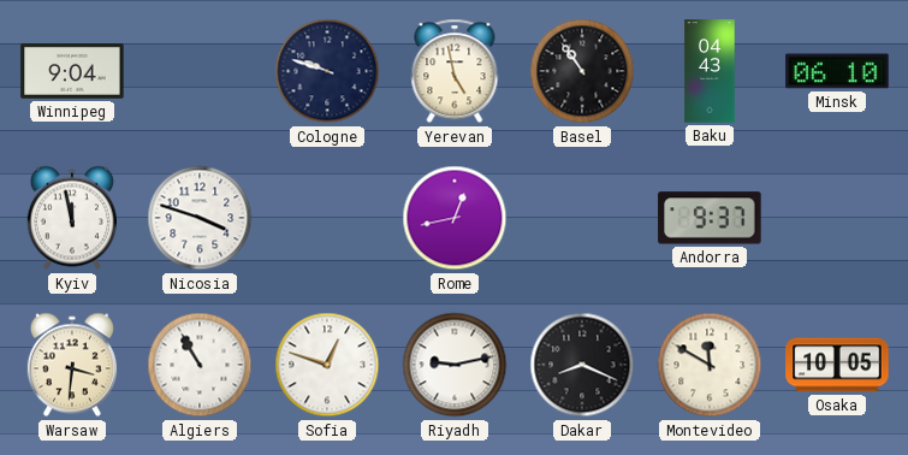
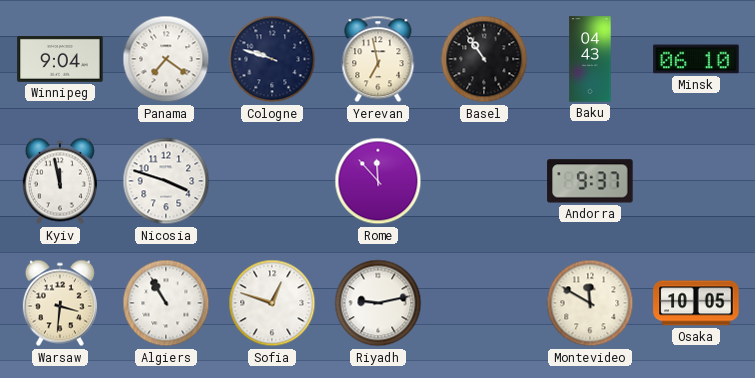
Panama: none -> 7:21
Yerevan: 4:58 -> 6:58
Rome: 12:43 -> 11:53
Dakar: 8:19 -> none
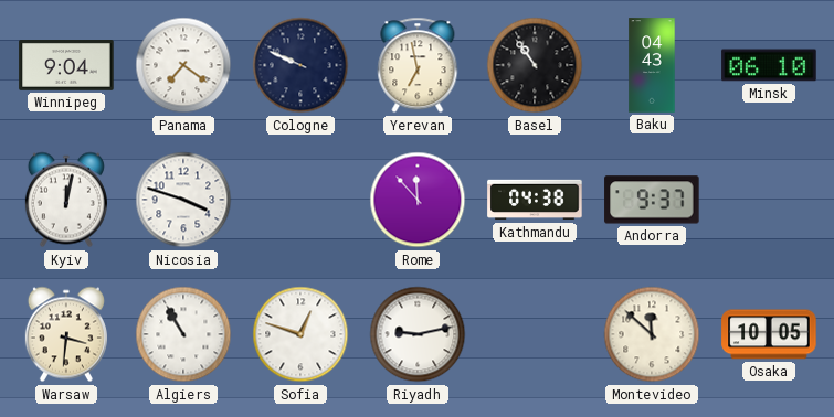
Cologne: 9:48 -> 9:49
Kyiv: 11:58 -> 12:02
Kathmandu: none -> 04:38
Montevideo: 11:50 -> 11:52
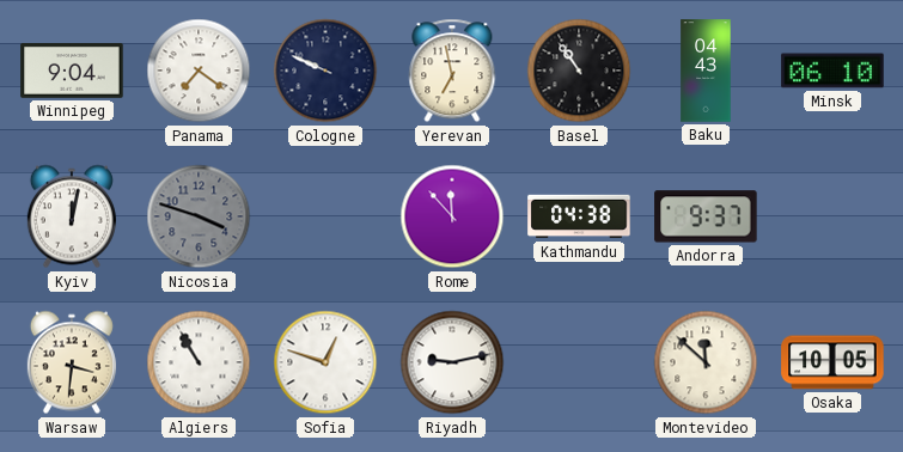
Nicosia dial: white -> grey
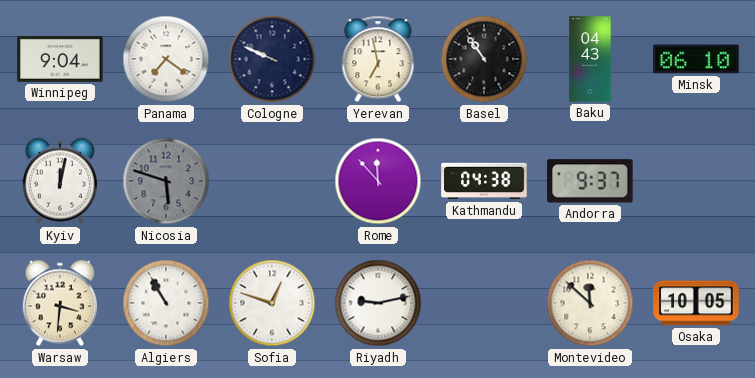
Nicosia: 3:48 -> 5:48
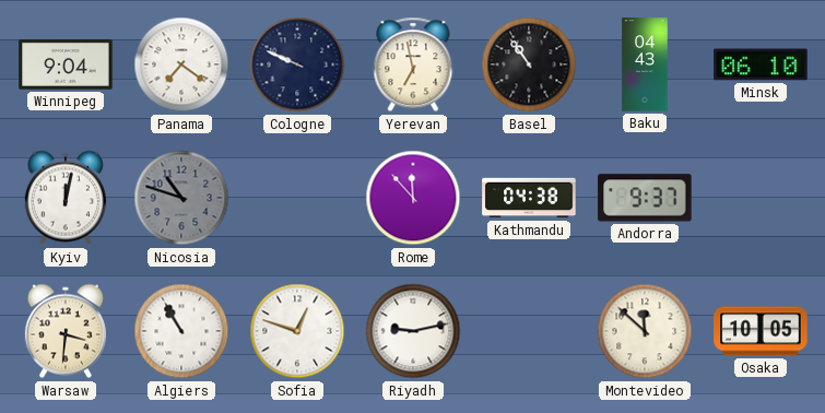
Nicosia: 5:48 -> 10:48
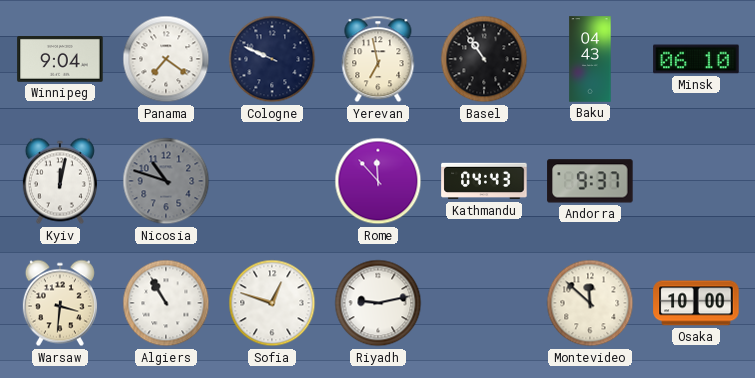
Kathmandu: 04:38 -> 04:43
Osaka: 10:05 -> 10:00
